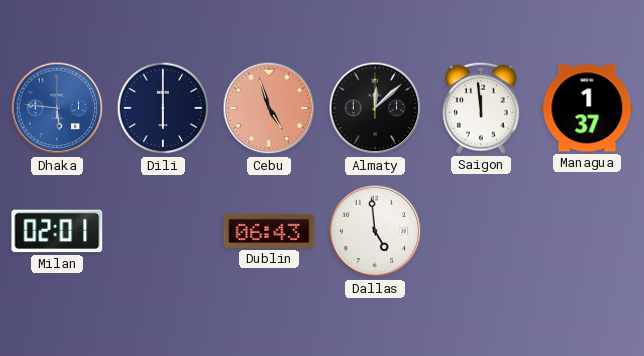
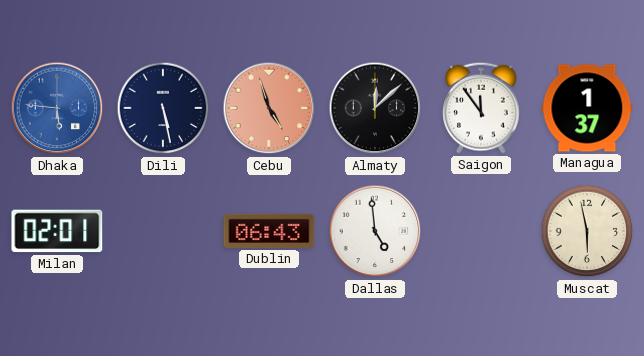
Dili: 6:00 -> 5:28
Saigon: 11:59 -> 11:54
Muscat: none -> 5:58
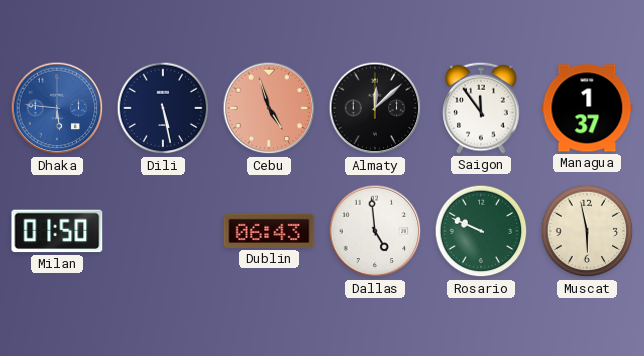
Milan: 02:01 -> 01:50
Rosario: none -> 9:49
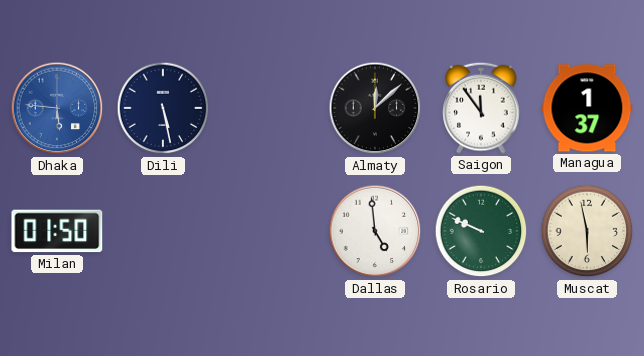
Cebu: 4:57 -> none
Dublin: 06:43 -> none
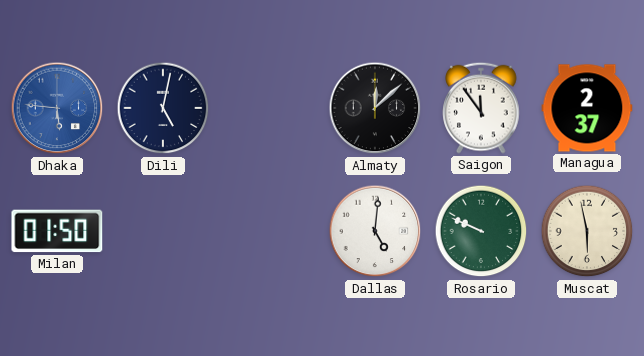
Dili: 5:28 -> 5:02
Managua: 1:37 -> 2:37
Dallas: 4:59 -> 5:01
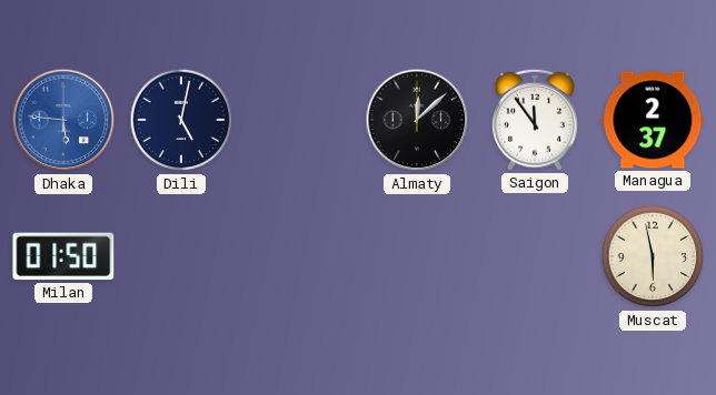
Dallas: 5:01 -> none
Rosario: 9:49 -> none
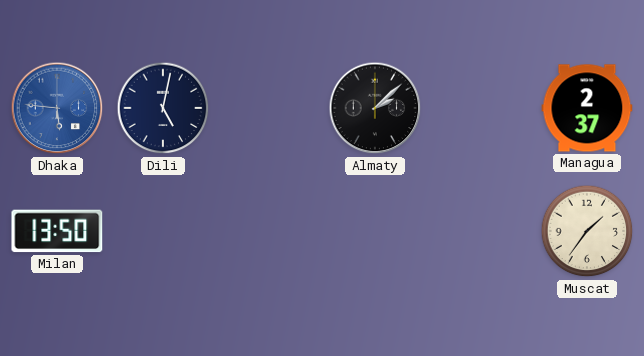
Almaty: 12:08 -> 2:08
Saigon: 11:54 -> none
Milan: 01:50 -> 13:50
Muscat: 5:58 -> 1:36
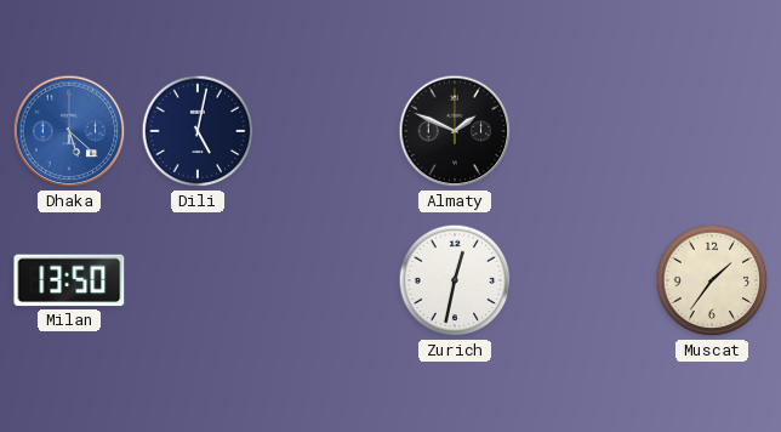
Dhaka: 5:46 -> 5:22
Almaty: 2:08 -> 1:49
Managua: 2:37 -> none
Zurich: none -> 12:32
